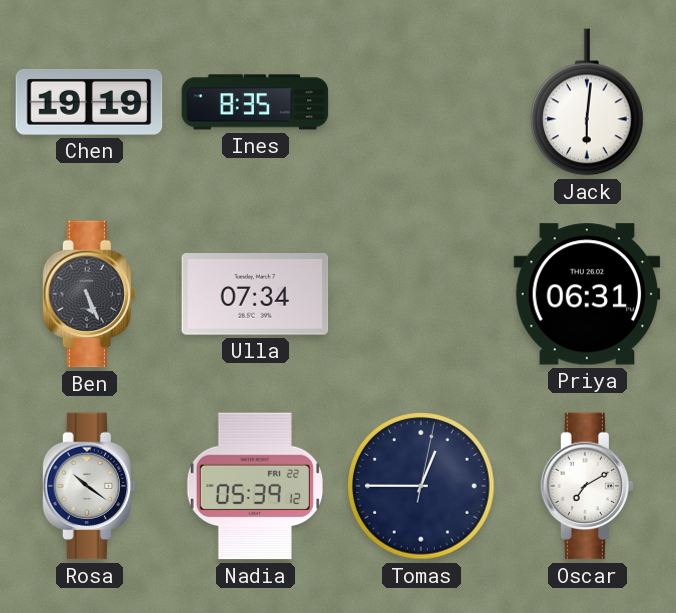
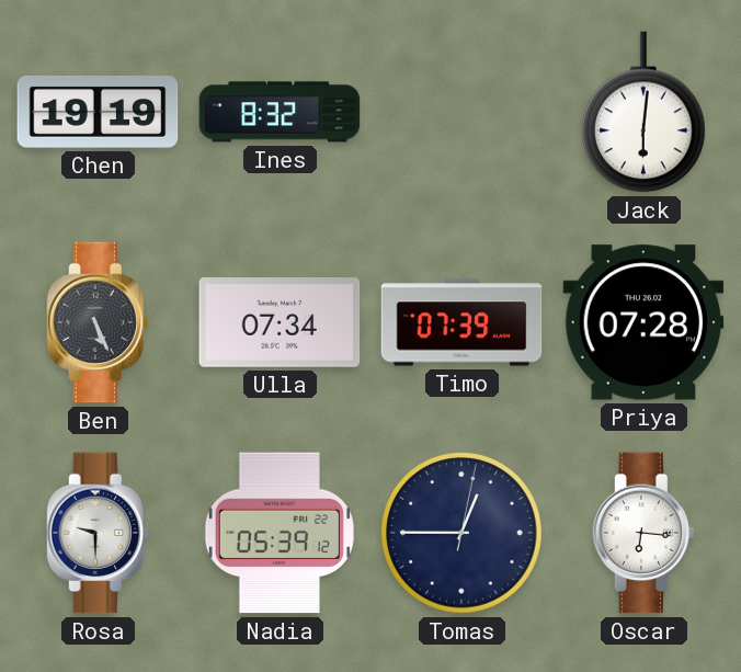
Ines: 8:35 -> 8:32
Timo: none -> 07:39
Priya: 06:31 -> 07:28
Rosa: 10:21 -> 9:30
Oscar: 7:10 -> 6:16
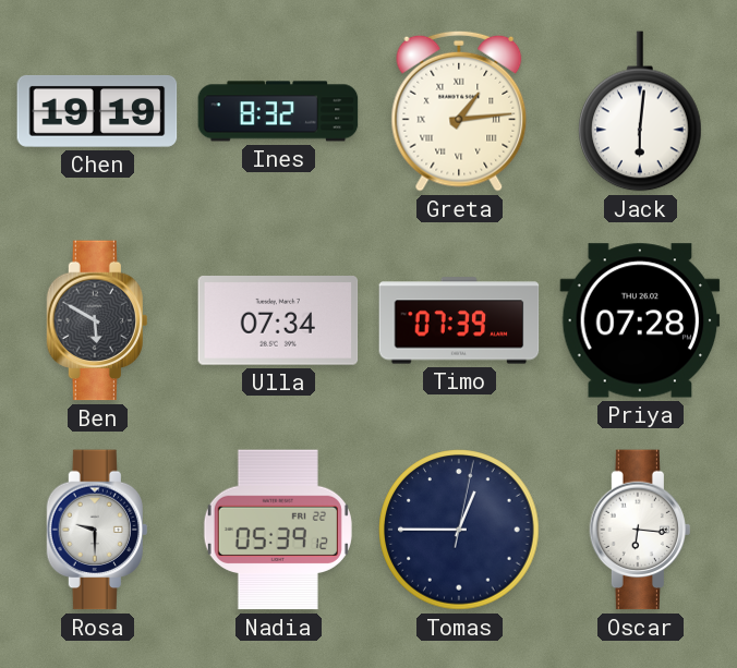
Greta: none -> 1:14
Ben: 5:26 -> 5:50
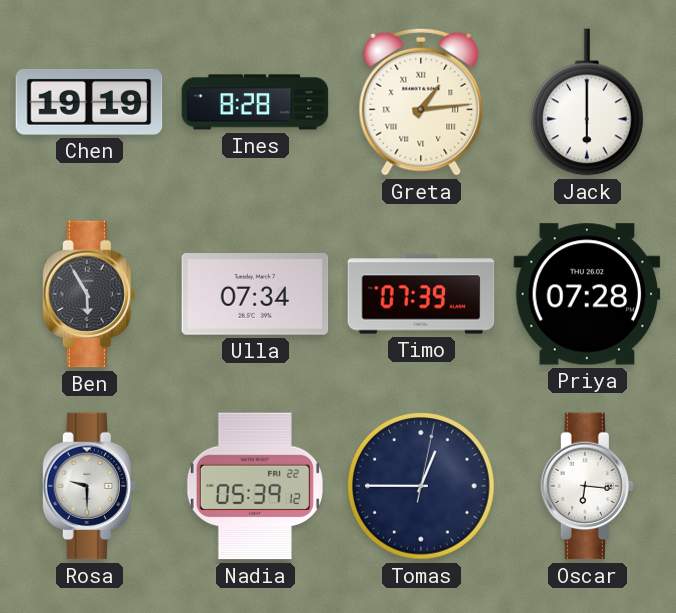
Ines: 8:32 -> 8:28
Jack: 6:01 -> 6:00
Ben: 5:50 -> 5:55
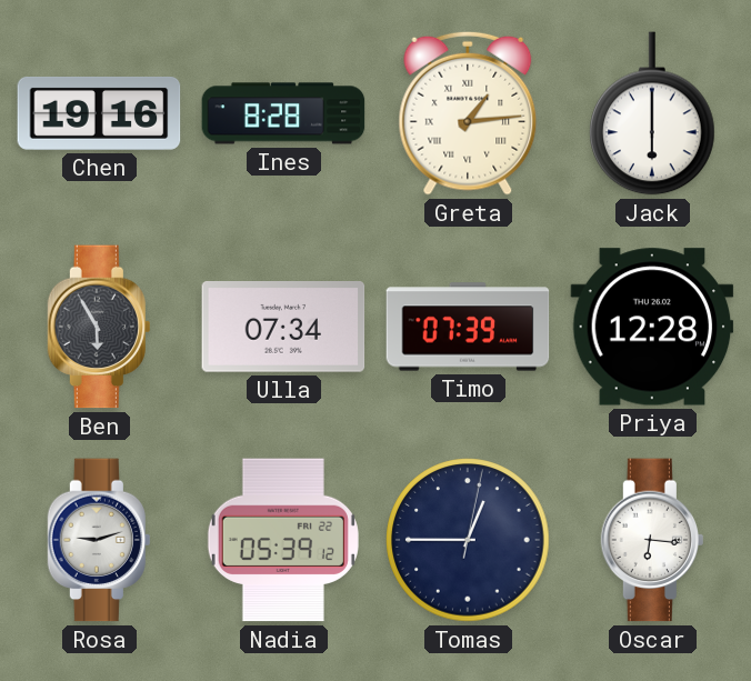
Chen: 19:19 -> 19:16
Priya: 07:28 -> 12:28
Rosa: 9:30 -> 9:12
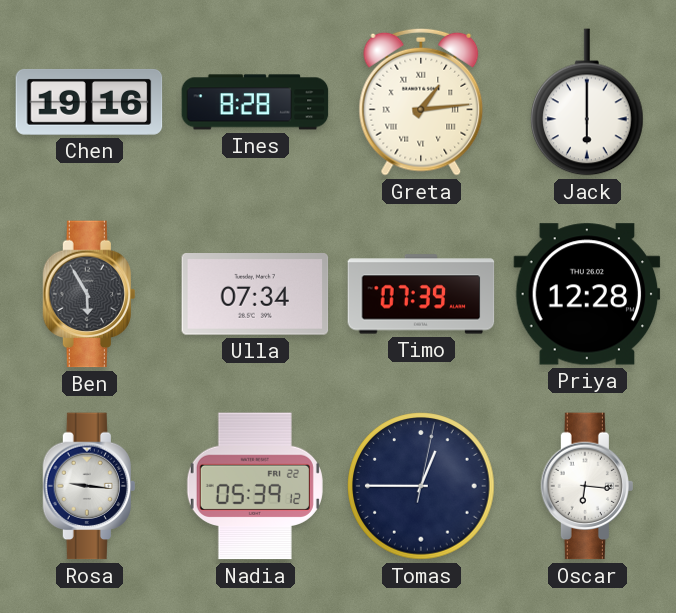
Rosa: 9:12 -> 9:16
